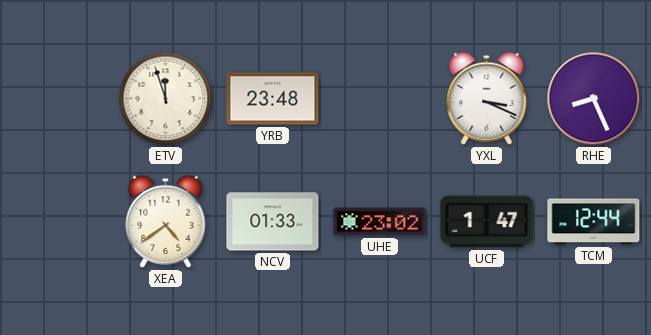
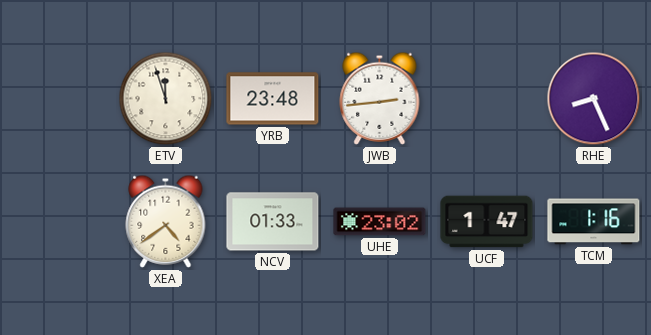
JWB: none -> 2:44
YXL: 3:19 -> none
TCM: 12:44 -> 1:16
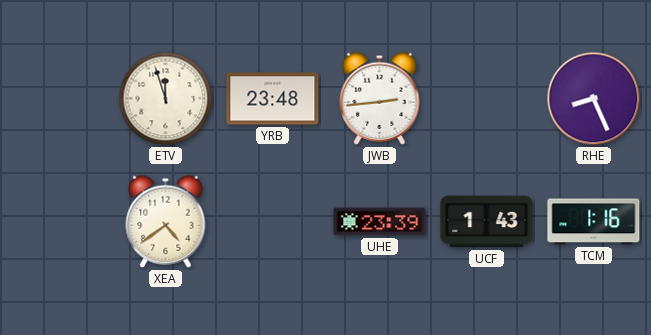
NCV: 01:33 -> none
UHE: 23:02 -> 23:39
UCF: 1:47 -> 1:43
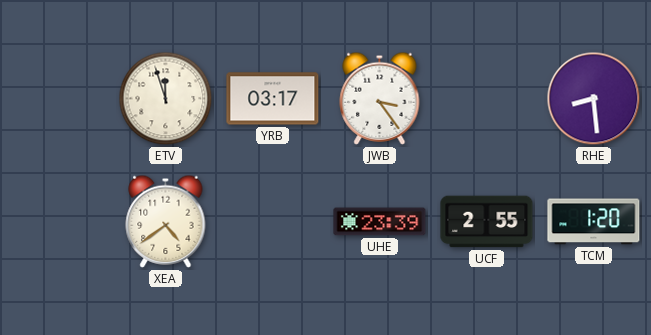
YRB: 23:48 -> 03:17
JWB: 2:44 -> 3:24
RHE: 8:26 -> 8:29
UCF: 1:43 -> 2:55
TCM: 1:16 -> 1:20
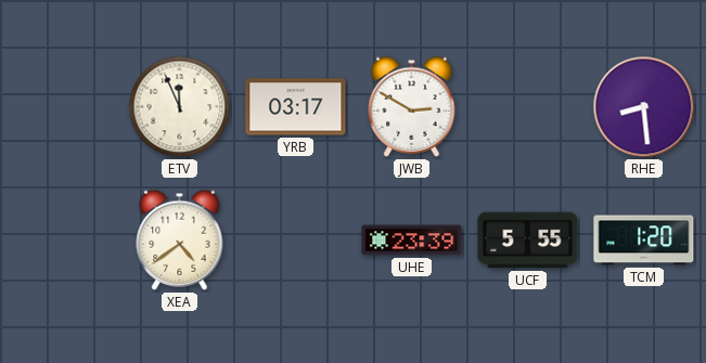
ETV: 11:57 -> 11:56
JWB: 3:24 -> 2:50
UCF: 2:55 -> 5:55
